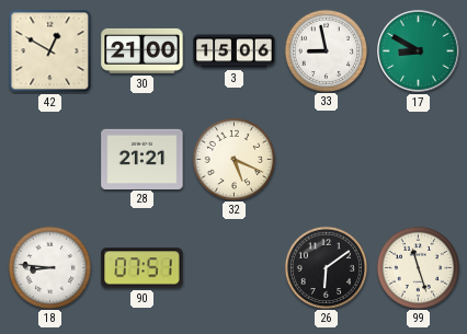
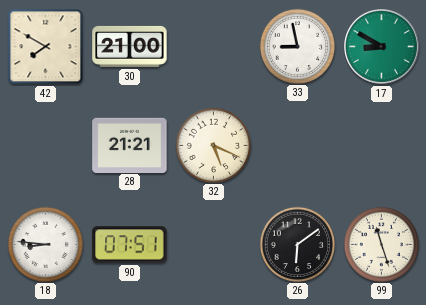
42: 12:50 -> 7:50
3: 15:06 -> none
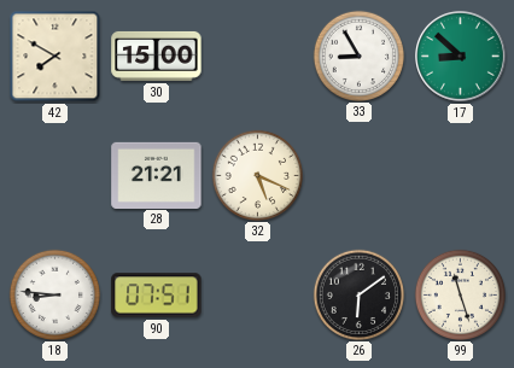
30: 21:00 -> 15:00
33: 8:58 -> 8:55
17: 8:50 -> 8:52
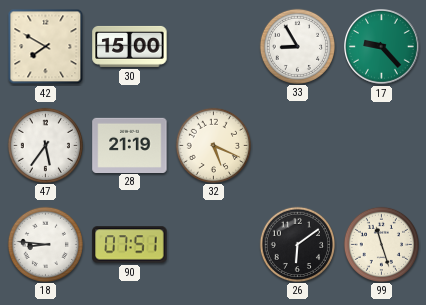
17: 8:52 -> 9:23
47: none -> 5:36
28: 21:21 -> 21:19
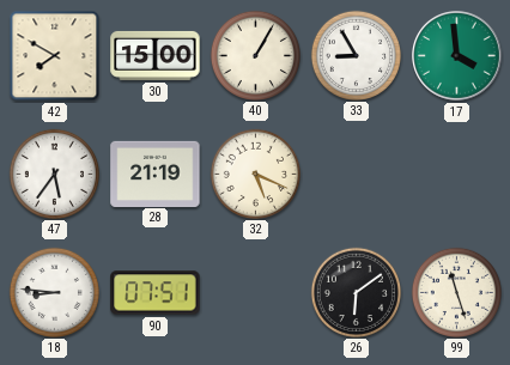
40: none -> 1:05
17: 9:23 -> 3:59
